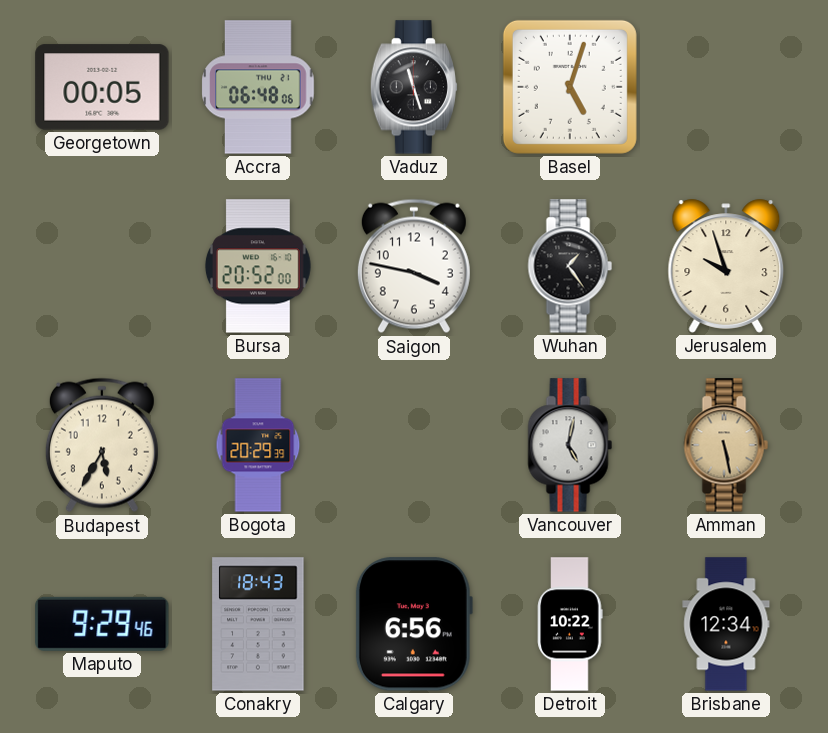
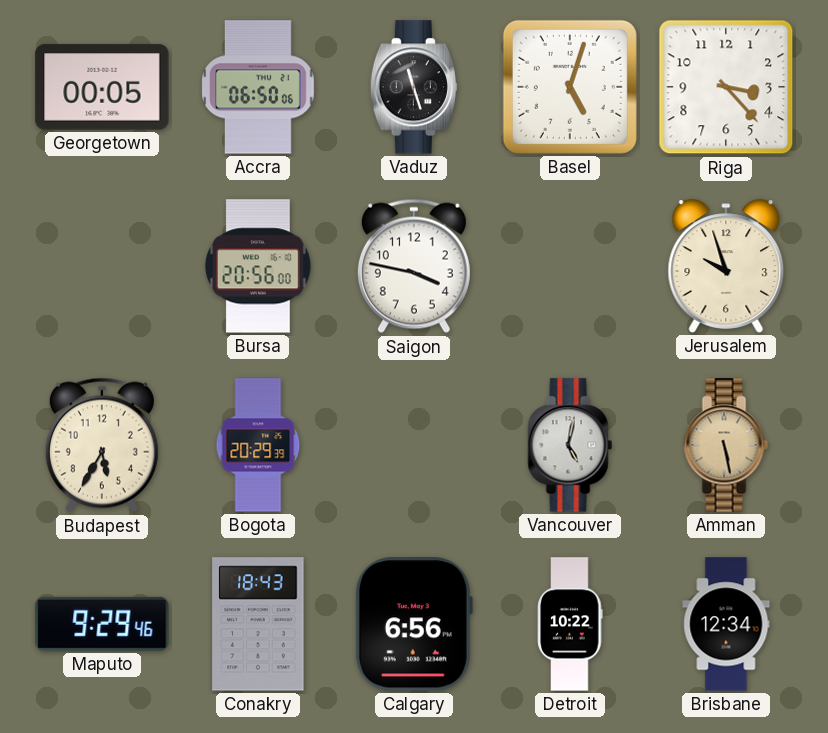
Accra: 06:48 -> 06:50
Riga: none -> 3:23
Bursa: 20:52 -> 20:56
Wuhan: 1:24 -> none
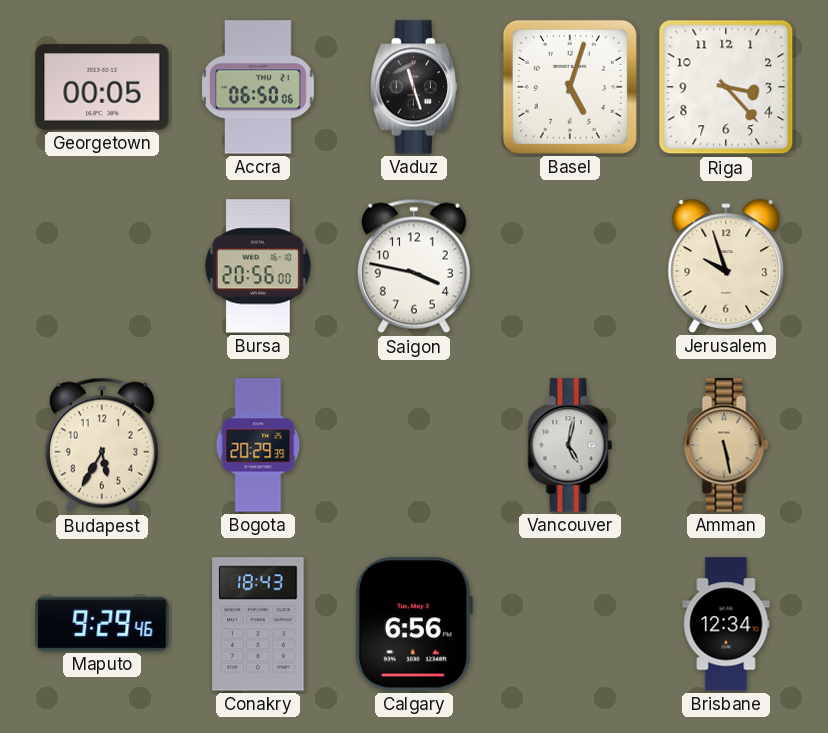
Detroit: 10:22 -> none
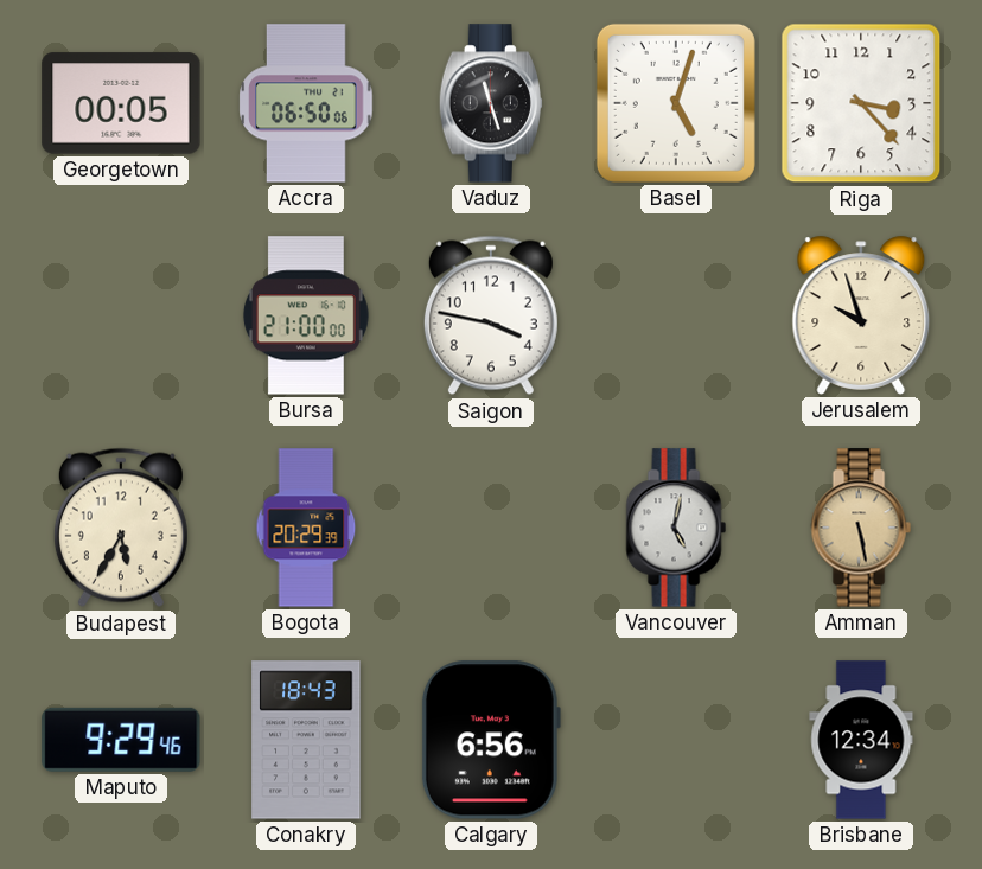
Bursa: 20:56 -> 21:00
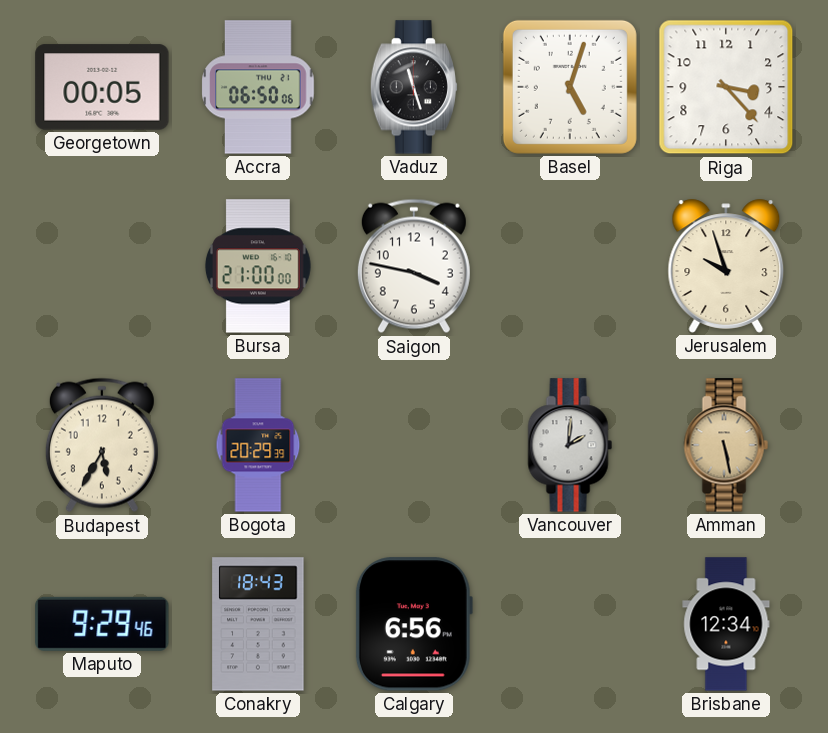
Vancouver: 5:02 -> 2:01
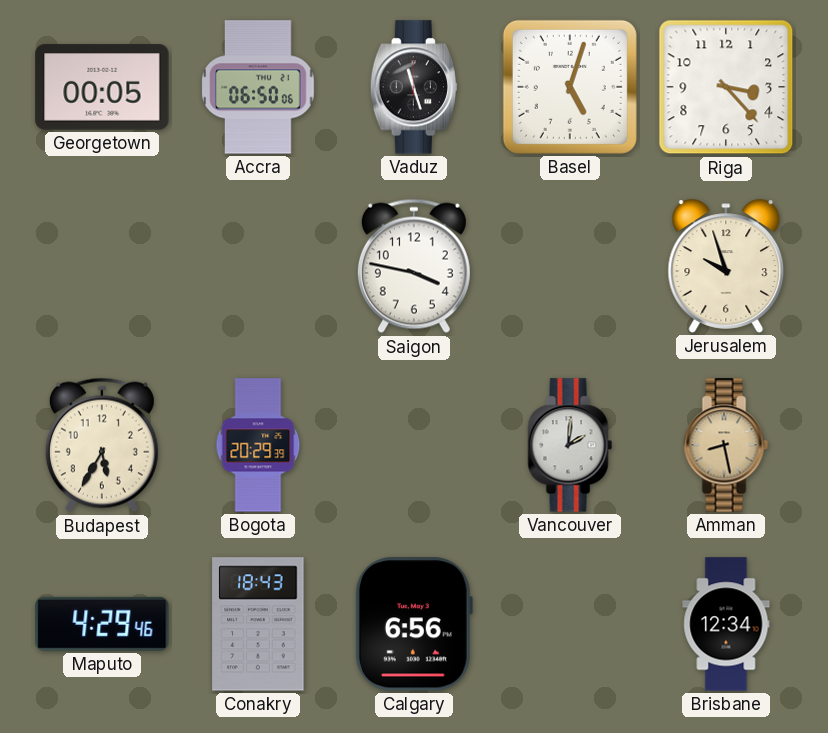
Bursa: 21:00 -> none
Amman: 5:28 -> 8:28
Maputo: 9:29 -> 4:29
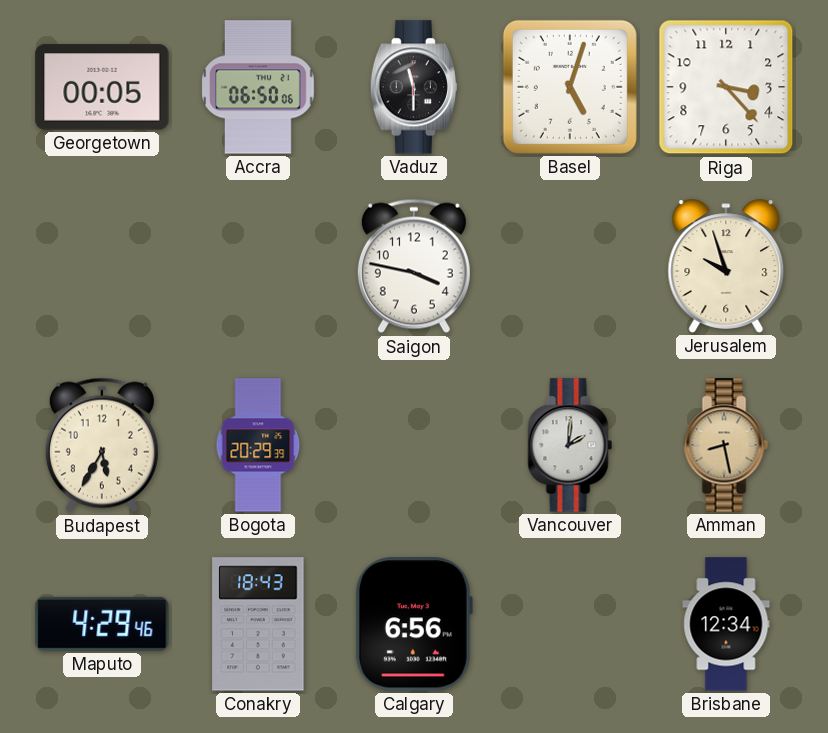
Vaduz: 11:27 -> 11:30
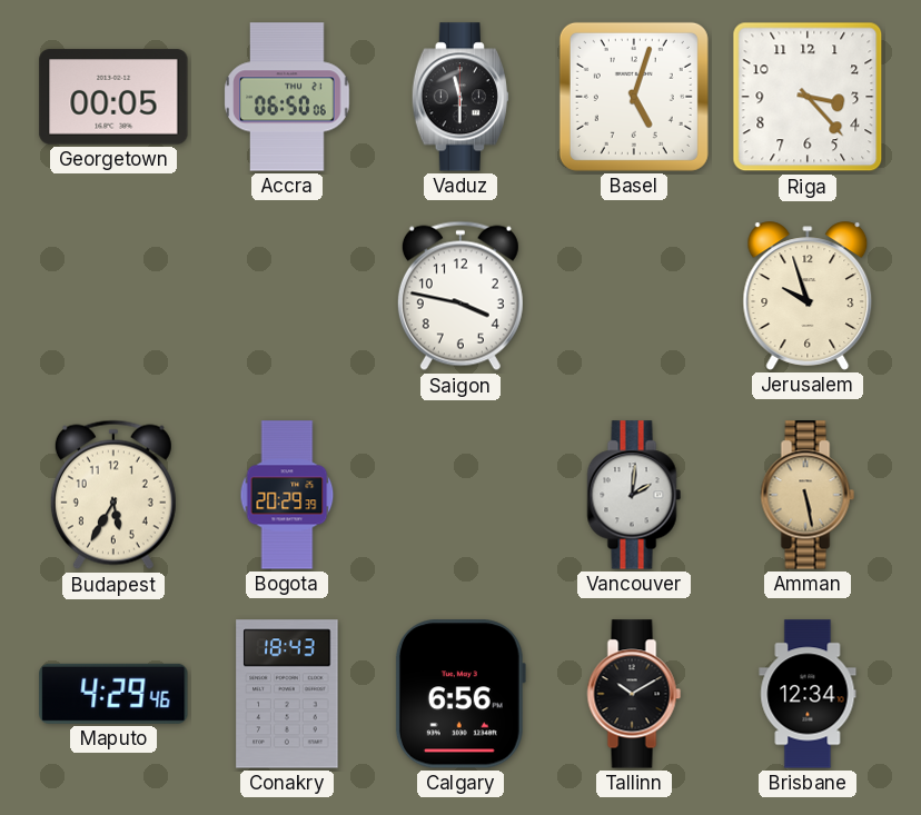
Amman: 8:28 -> 5:28
Tallinn: none -> 10:10
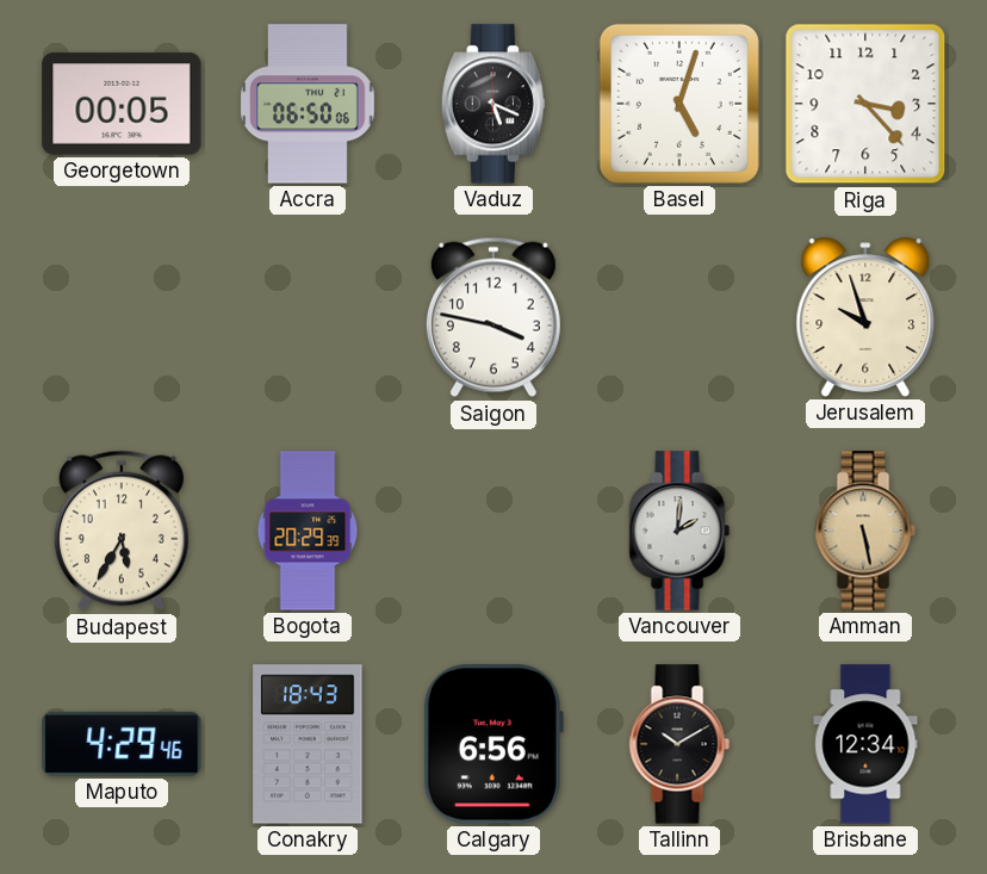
Vaduz: 11:30 -> 5:19
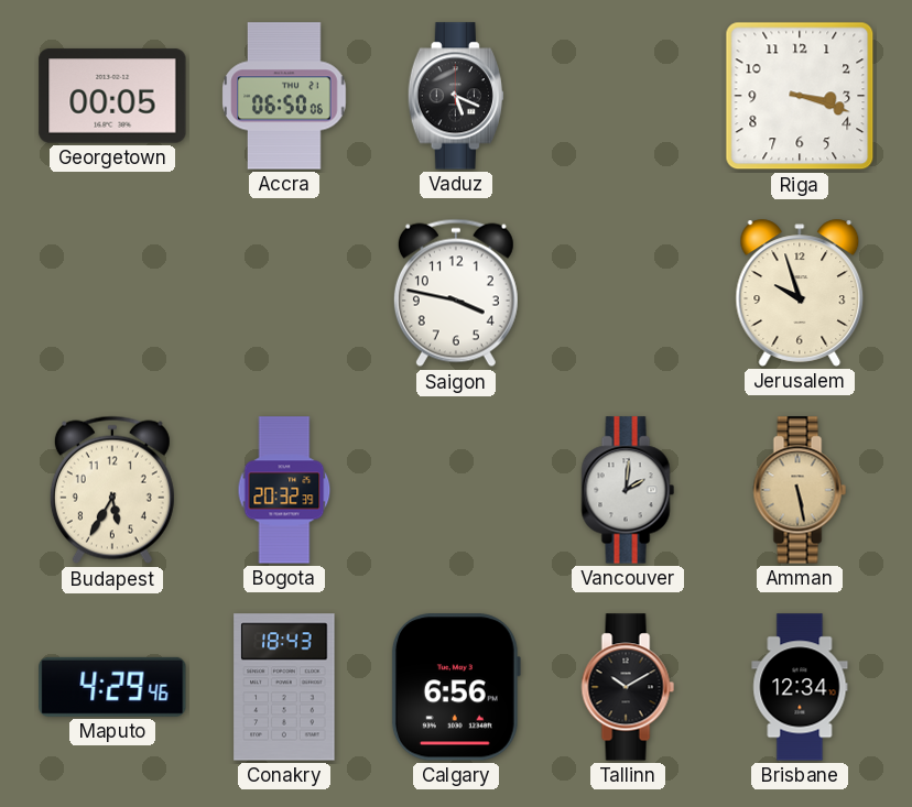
Basel: 5:03 -> none
Riga: 3:23 -> 3:18
Bogota: 20:29 -> 20:32
